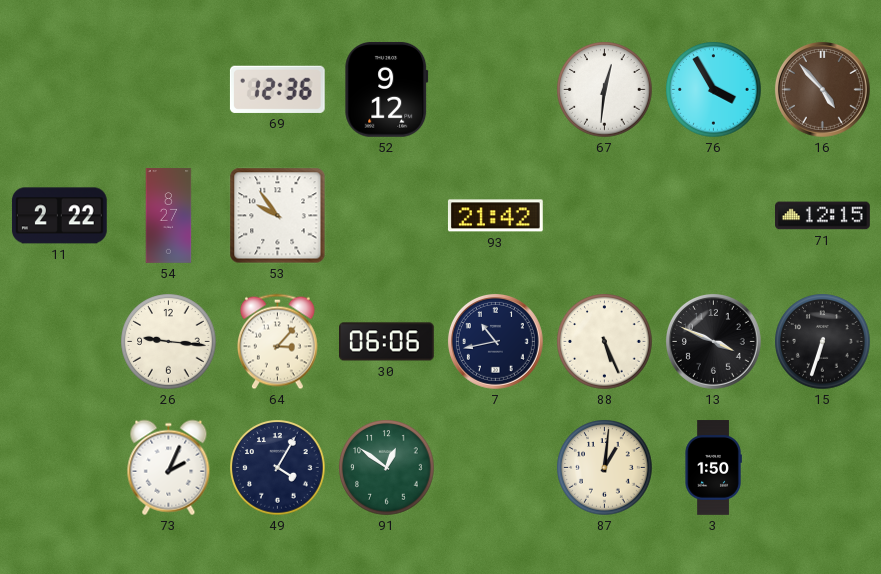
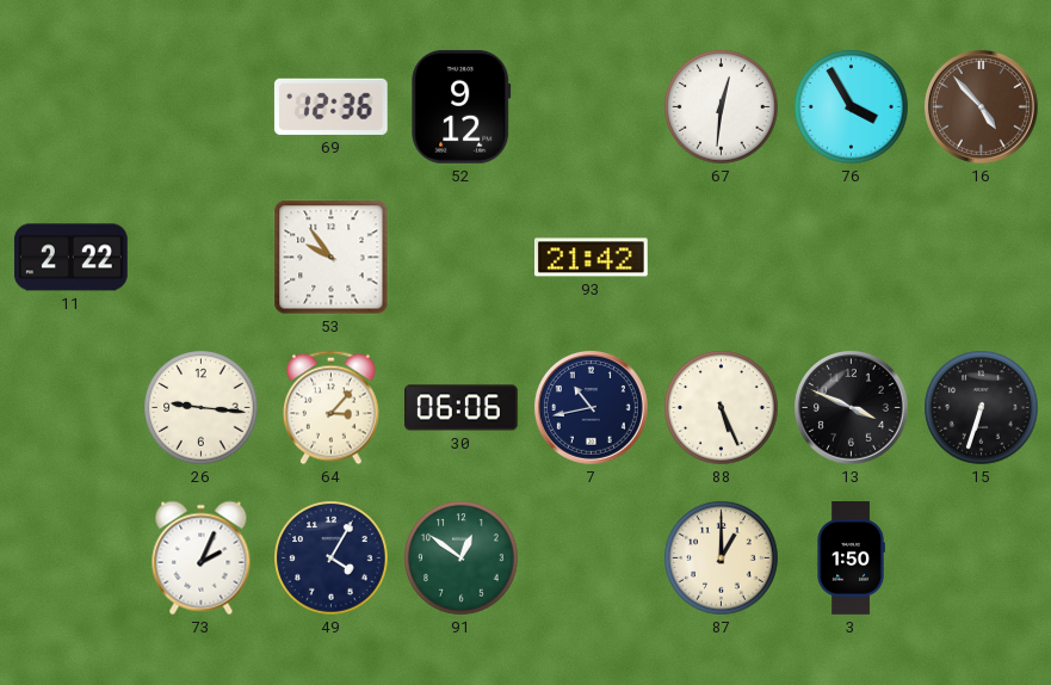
54: 8:27 -> none
71: 12:15 -> none
87: 1:01 -> 1:00
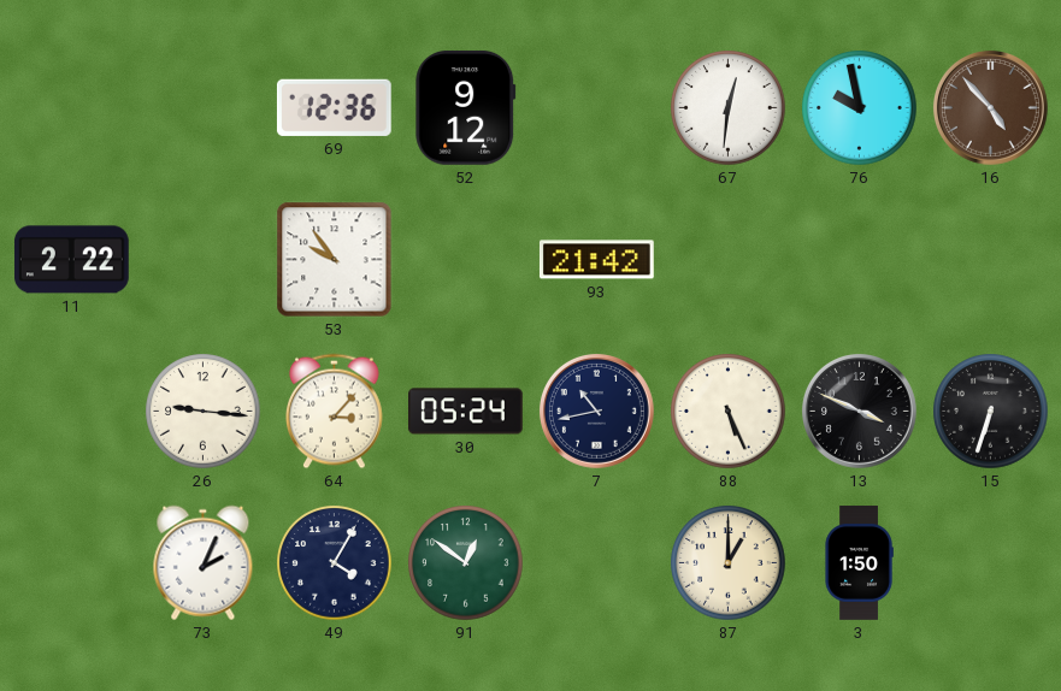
76: 3:55 -> 9:58
30: 06:06 -> 05:24
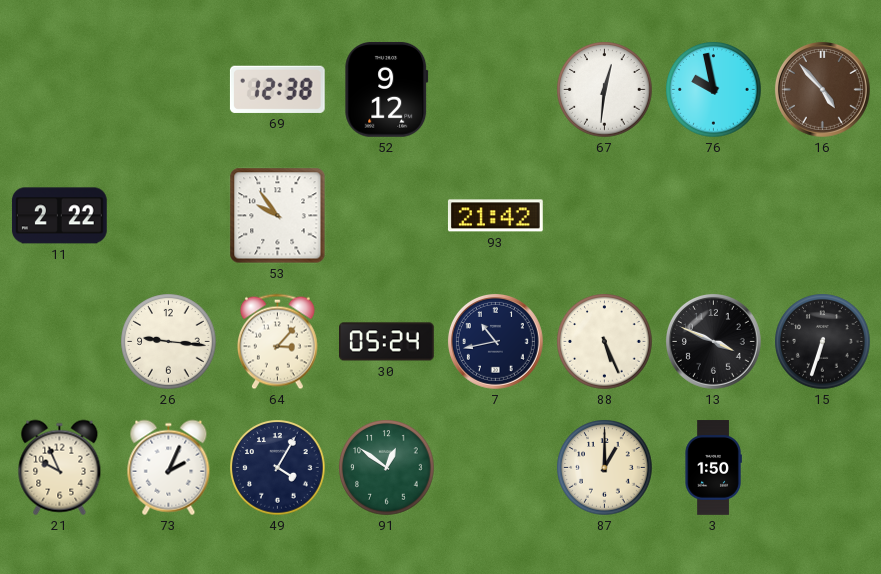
69: 12:36 -> 12:38
21: none -> 9:56
